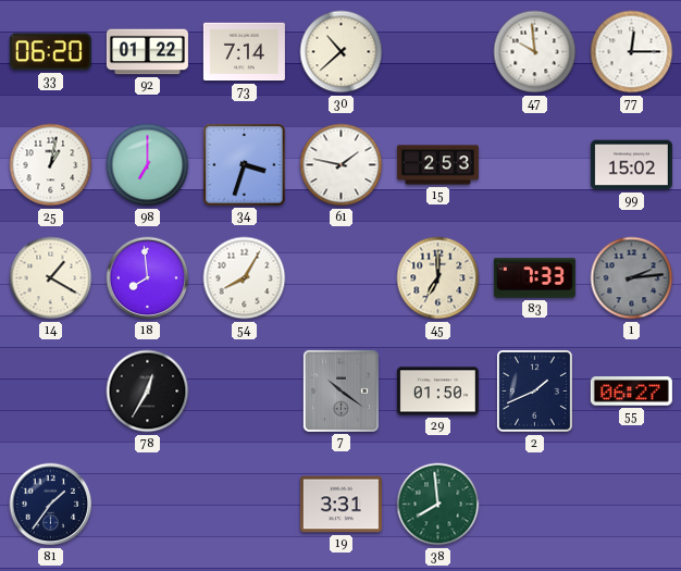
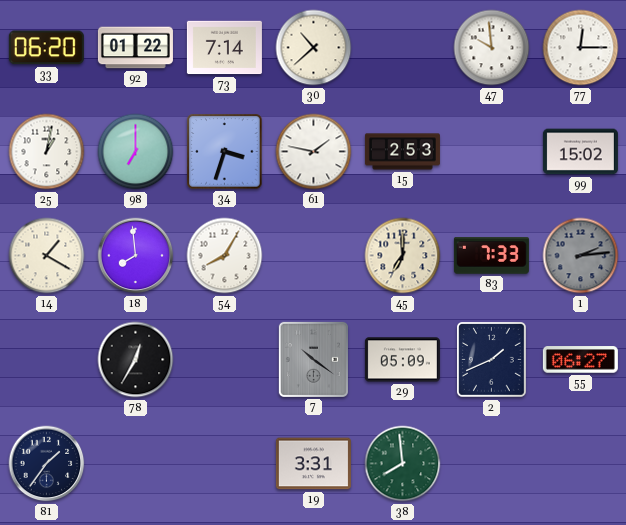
29: 01:50 -> 05:09
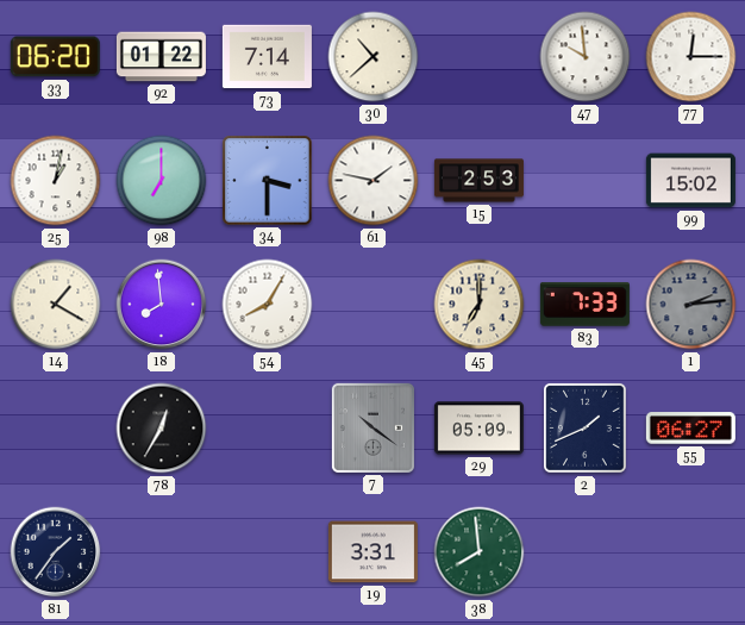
34: 3:33 -> 3:30
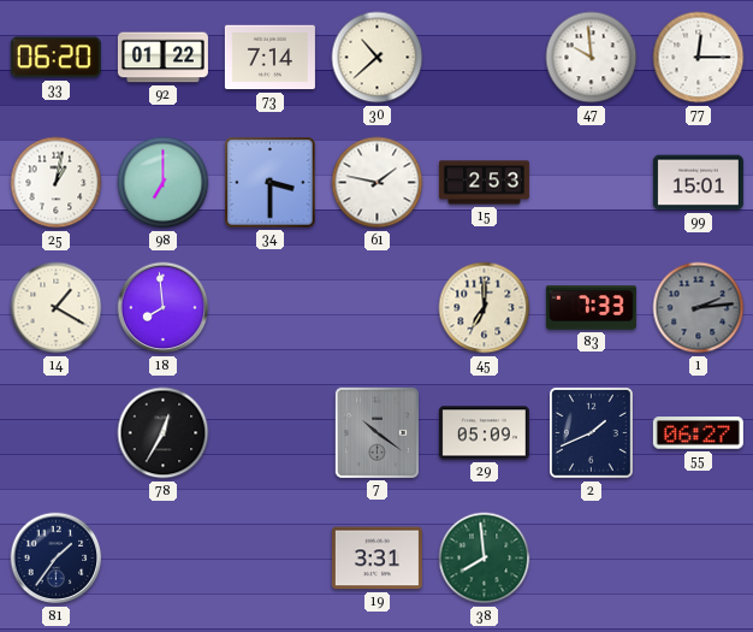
99: 15:02 -> 15:01
54: 8:05 -> none
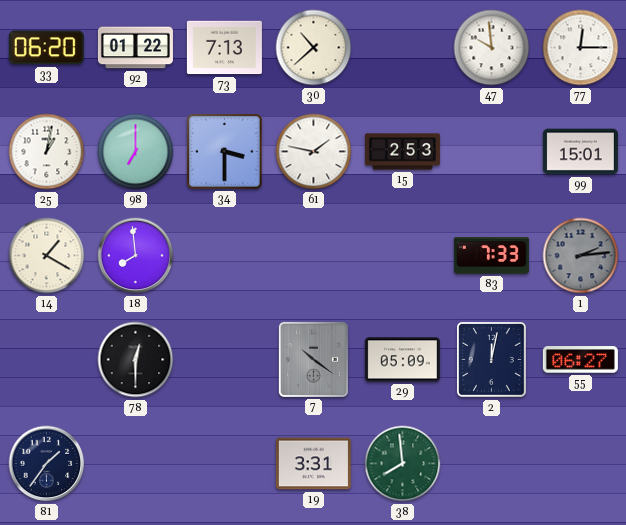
73: 7:14 -> 7:13
45: 7:00 -> none
78: 12:35 -> 12:30
2: 1:41 -> 12:02
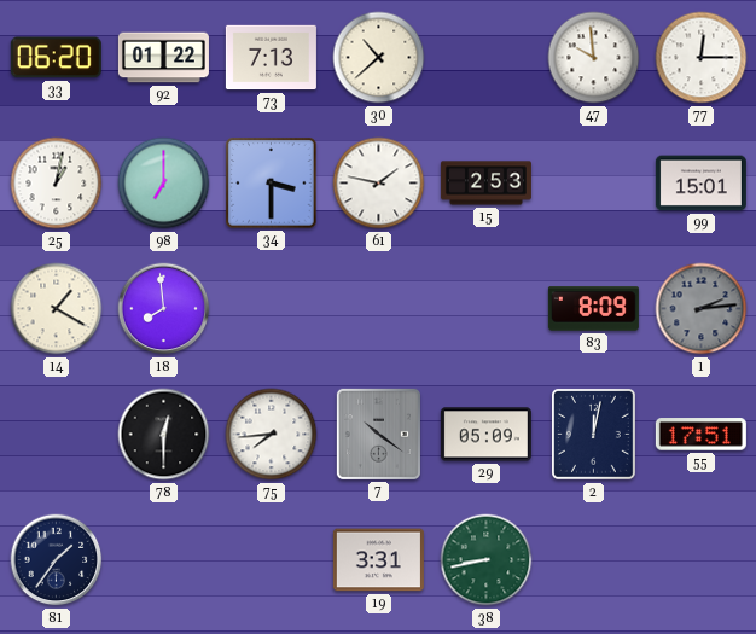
83: 7:33 -> 8:09
75: none -> 7:44
55: 06:27 -> 17:51
38: 7:59 -> 8:43
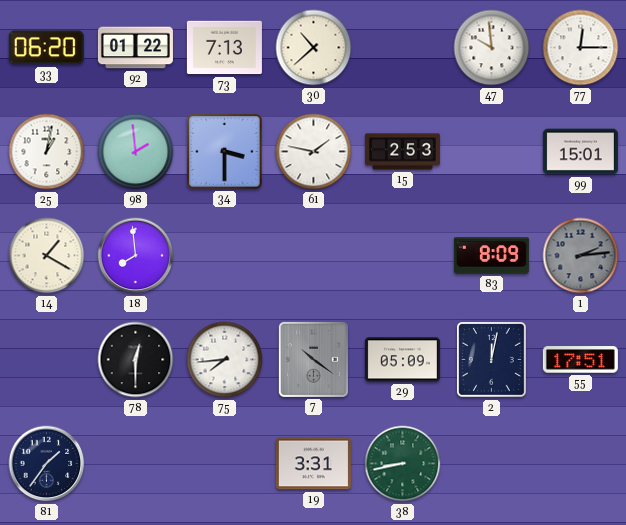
98: 7:00 -> 1:59
